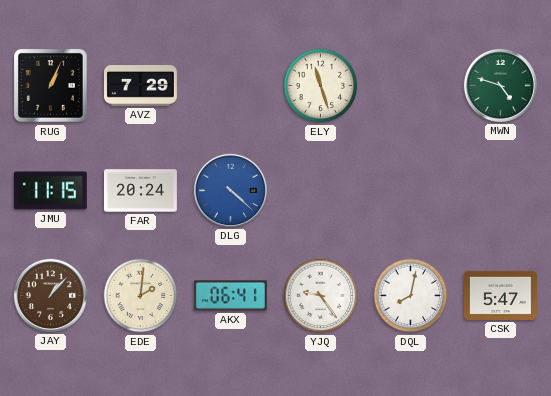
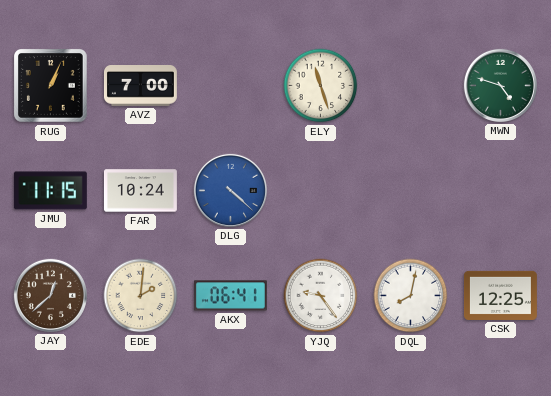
AVZ: 7:29 -> 7:00
FAR: 20:24 -> 10:24
JAY: 1:07 -> 12:38
CSK: 5:47 -> 12:25
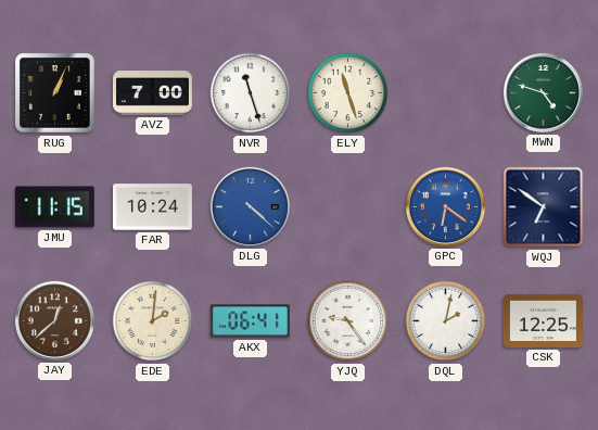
NVR: none -> 11:27
GPC: none -> 6:21
WQJ: none -> 6:51
DQL: 8:02 -> 2:02
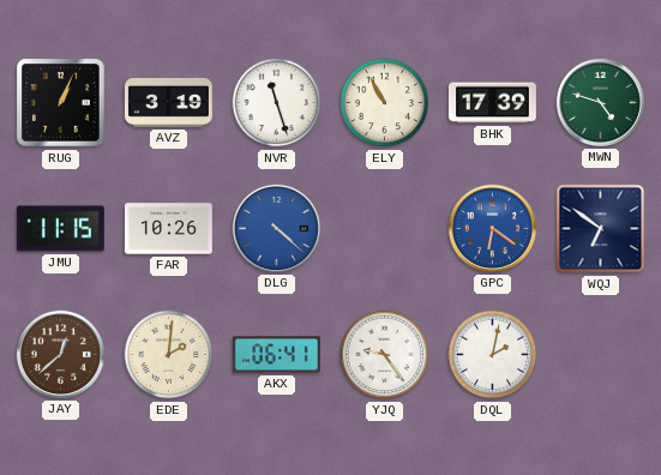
AVZ: 7:00 -> 3:19
ELY: 11:27 -> 10:55
BHK: none -> 17:39
FAR: 10:24 -> 10:26
CSK: 12:25 -> none
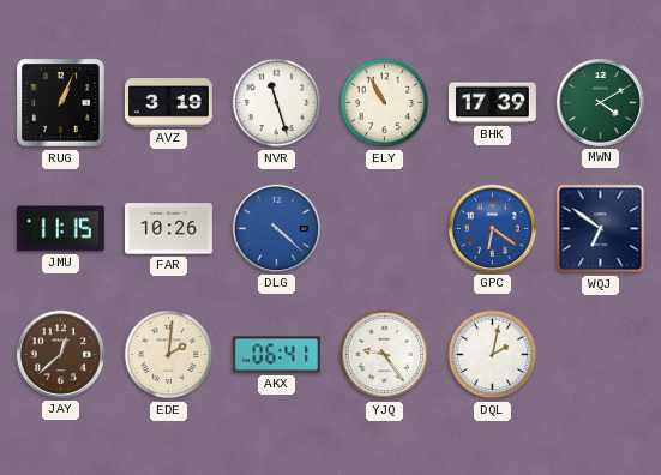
MWN: 4:48 -> 4:10
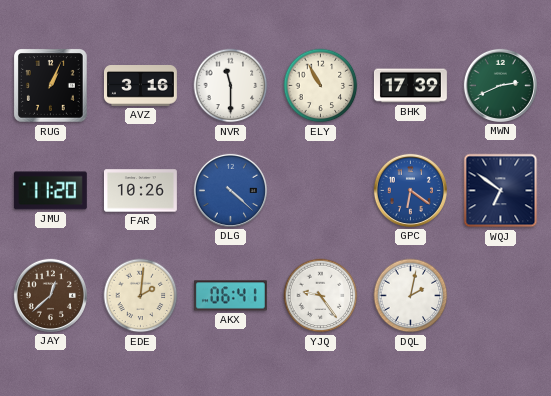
AVZ: 3:19 -> 3:16
NVR: 11:27 -> 11:30
MWN: 4:10 -> 2:41
JMU: 11:15 -> 11:20
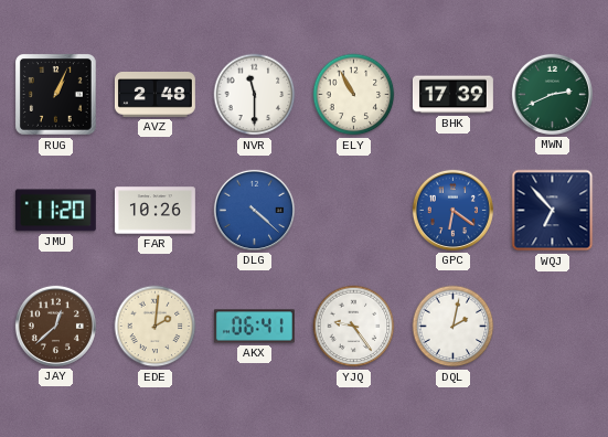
AVZ: 3:16 -> 2:48
WQJ: 6:51 -> 6:53
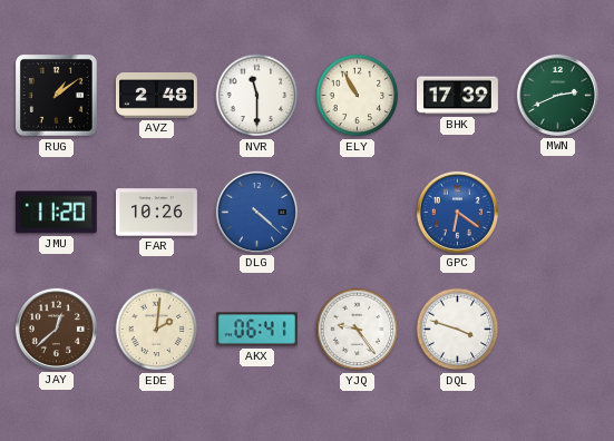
RUG: 1:04 -> 1:09
WQJ: 6:53 -> none
DQL: 2:02 -> 3:48
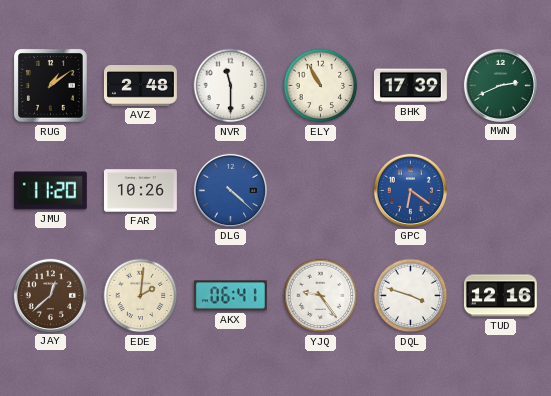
TUD: none -> 12:16
